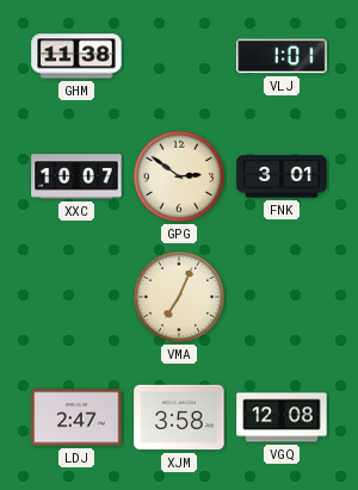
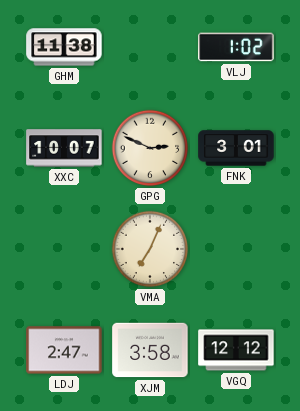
VLJ: 1:01 -> 1:02
GPG: 2:51 -> 2:49
VGQ: 12:08 -> 12:12
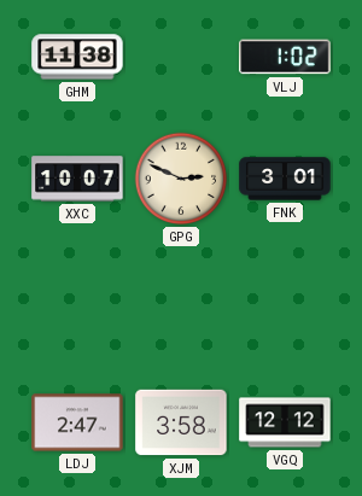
VMA: 7:04 -> none
